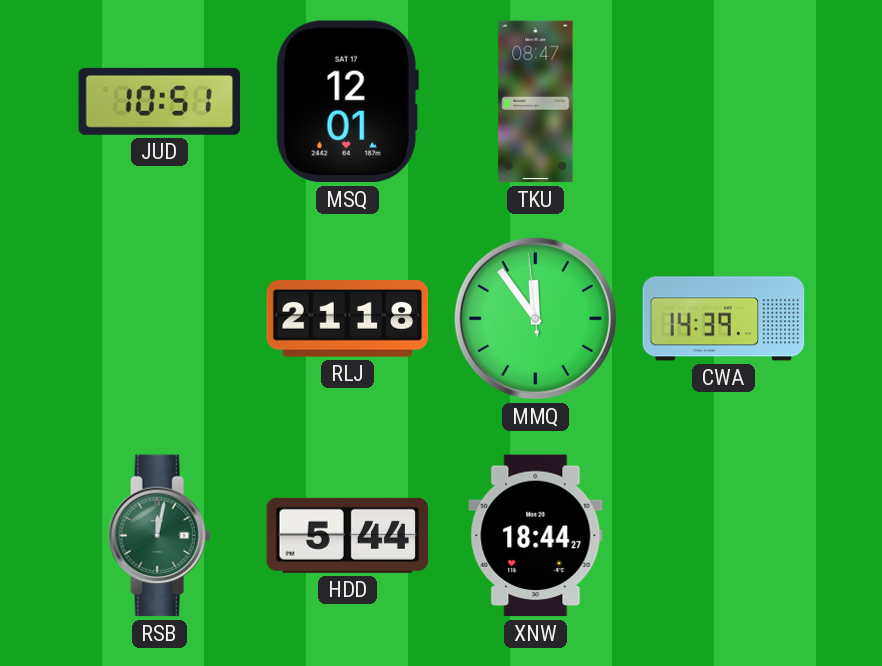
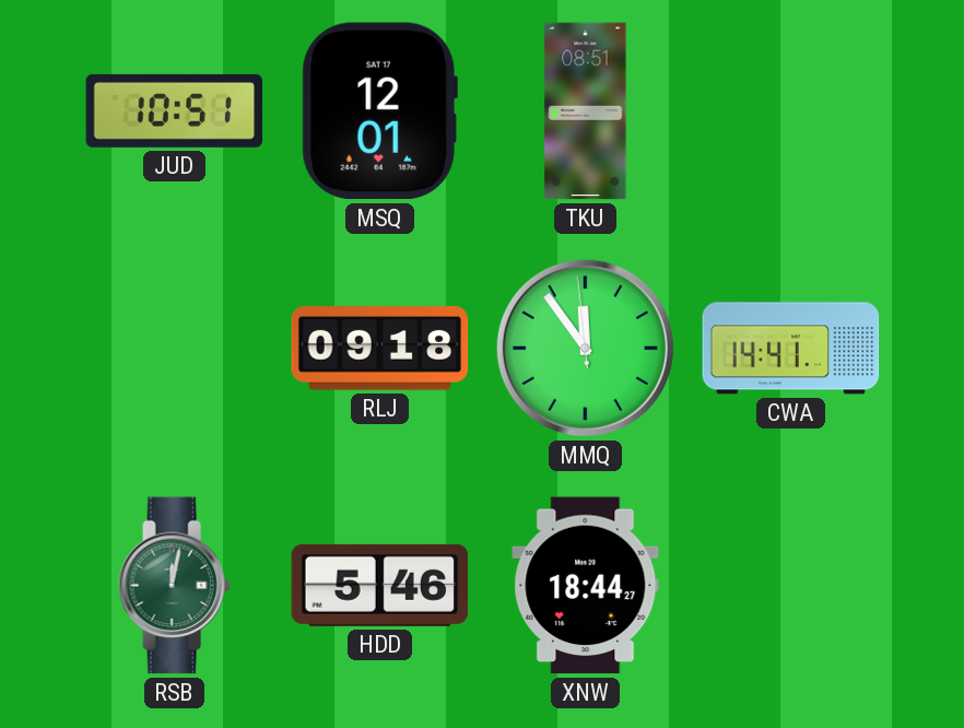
TKU: 08:47 -> 08:51
RLJ: 21:18 -> 09:18
CWA: 14:39 -> 14:41
HDD: 5:44 -> 5:46
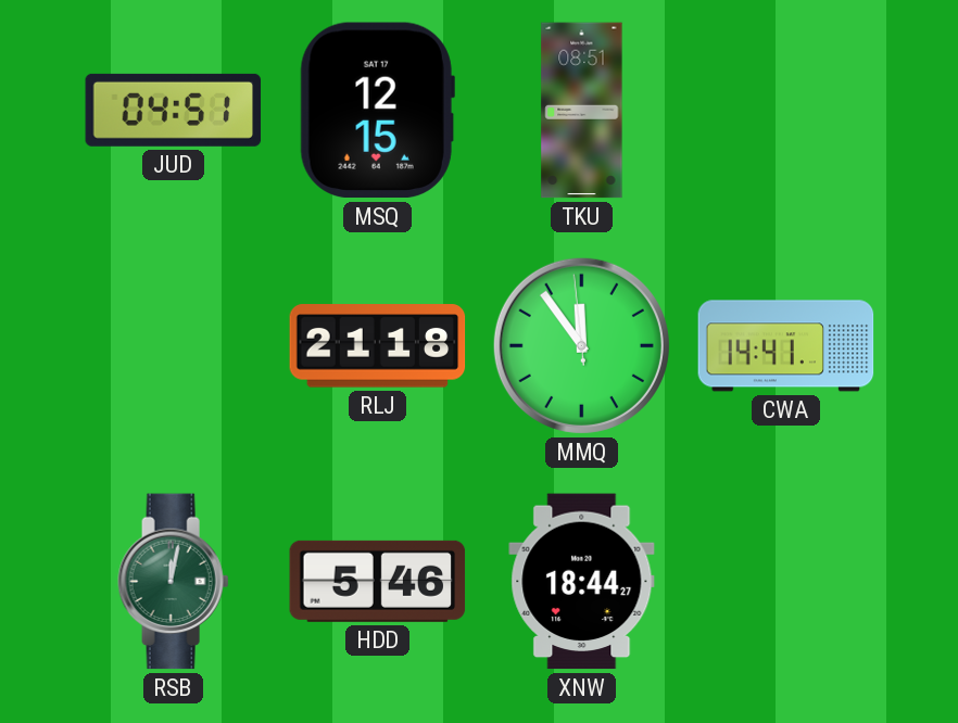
JUD: 10:51 -> 04:51
MSQ: 12:01 -> 12:15
RLJ: 09:18 -> 21:18
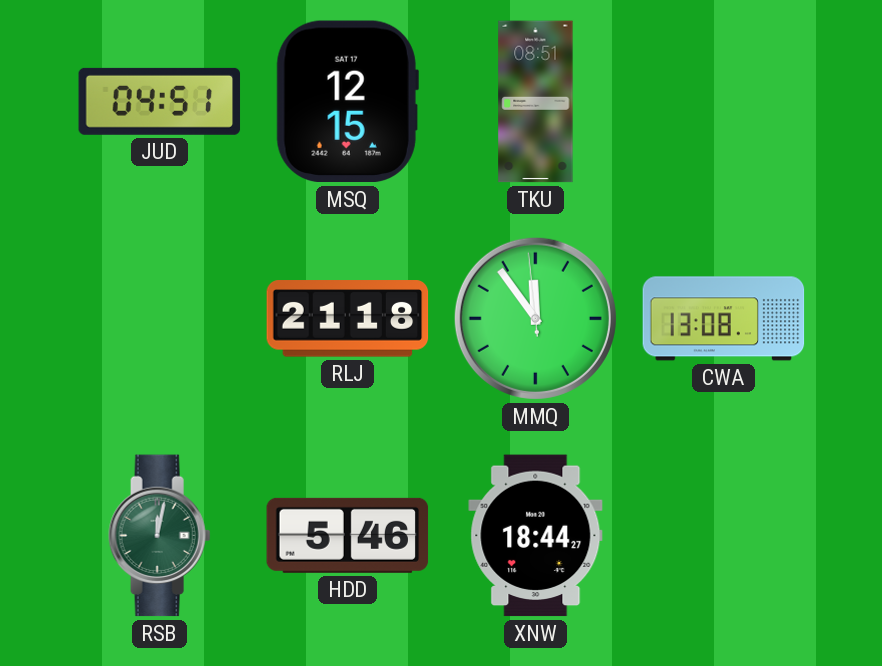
CWA: 14:41 -> 13:08
